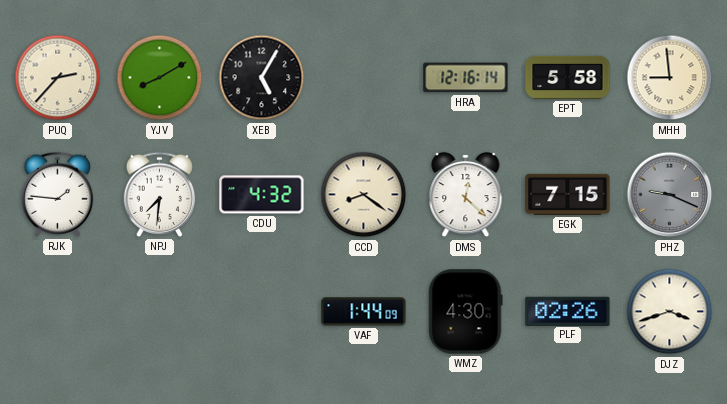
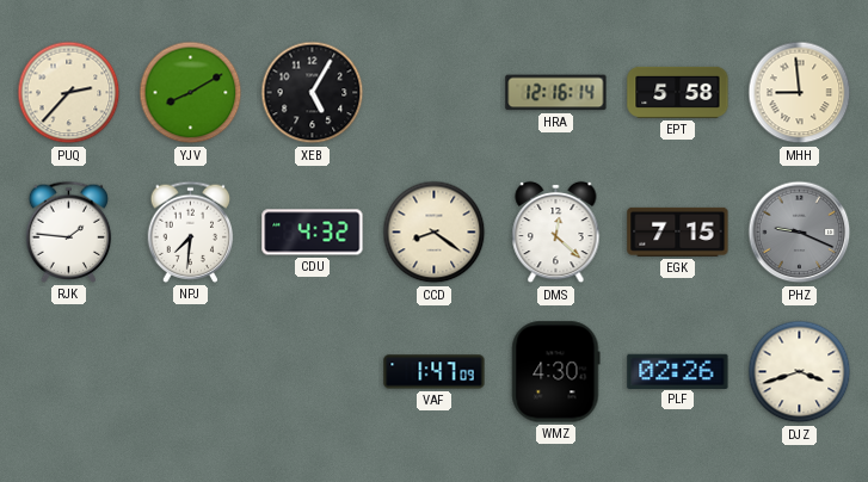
VAF: 1:44 -> 1:47
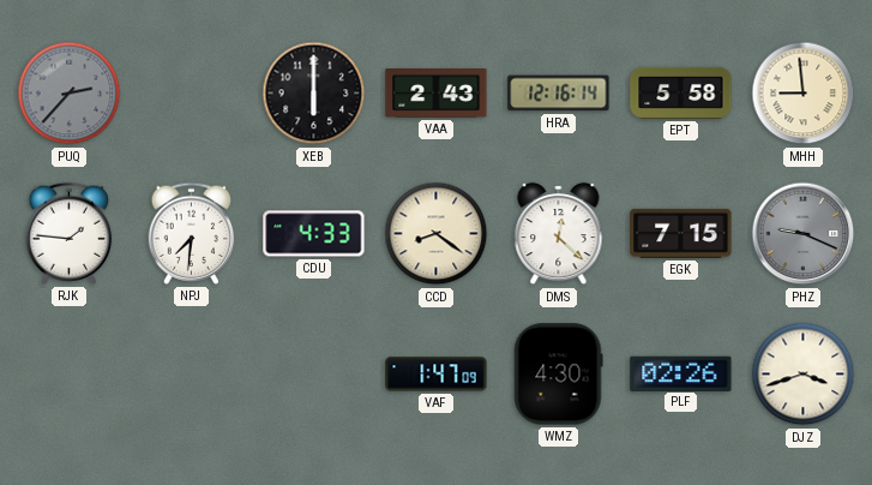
PUQ dial: cream -> grey
YJV: 8:10 -> none
XEB: 5:05 -> 6:00
VAA: none -> 2:43
CDU: 4:32 -> 4:33
